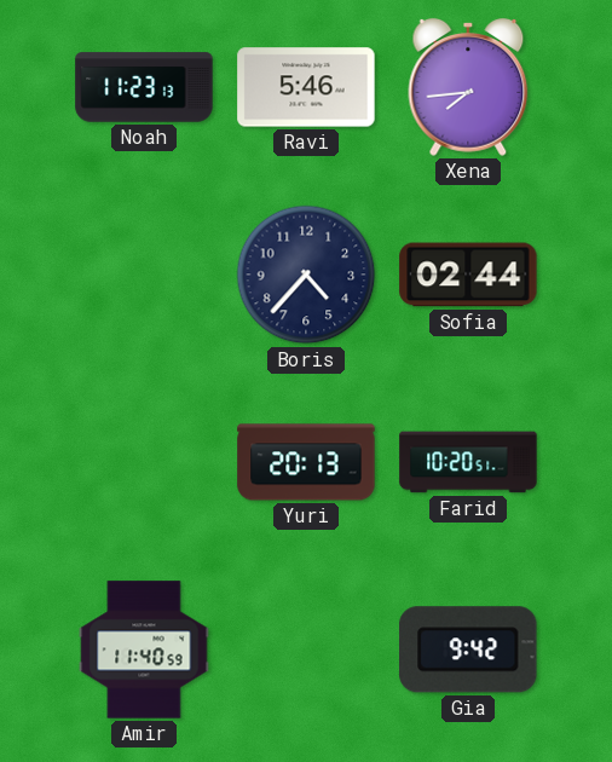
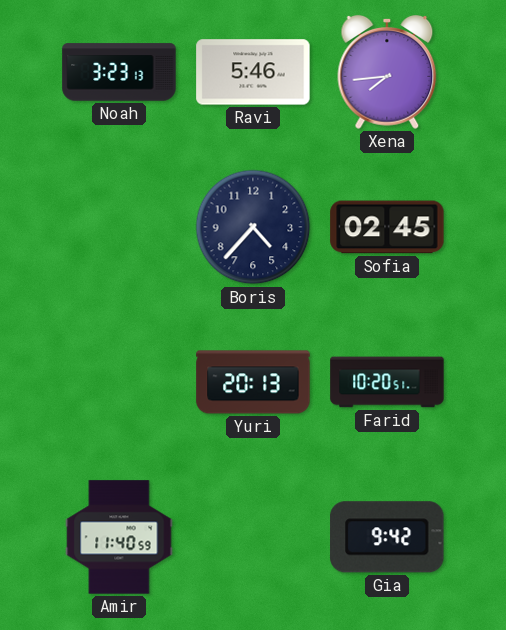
Noah: 11:23 -> 3:23
Sofia: 02:44 -> 02:45
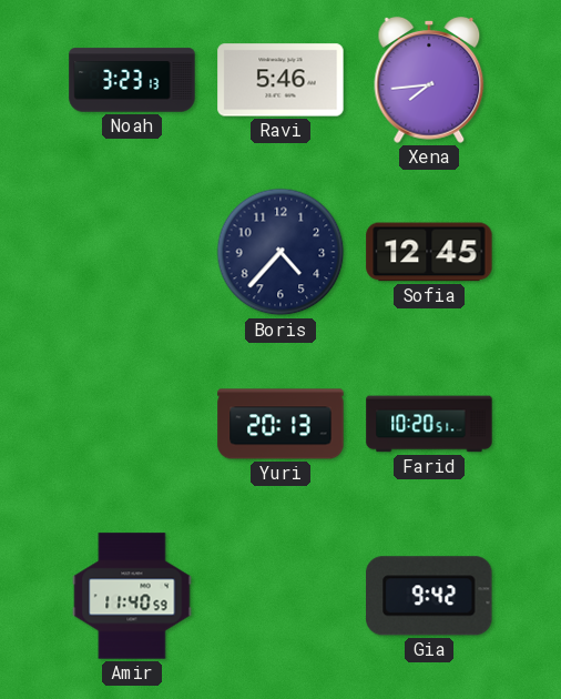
Sofia: 02:45 -> 12:45
